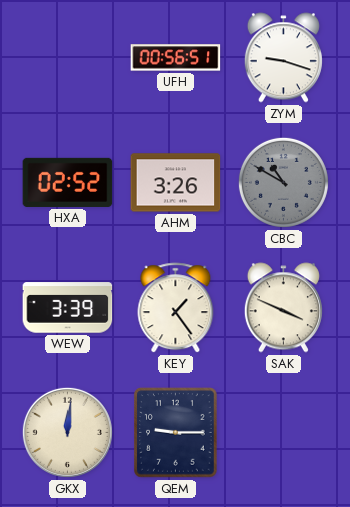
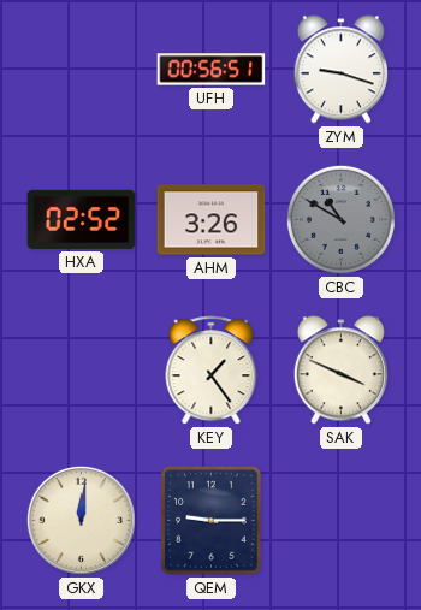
WEW: 3:39 -> none
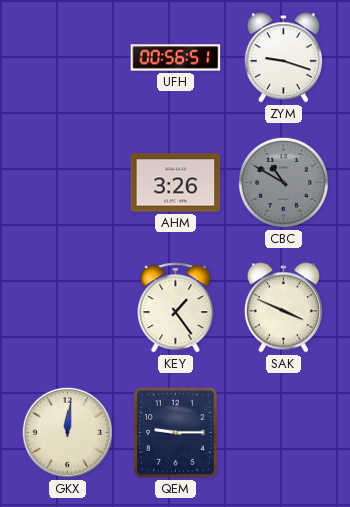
HXA: 02:52 -> none
